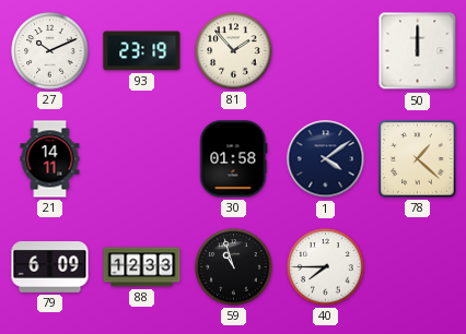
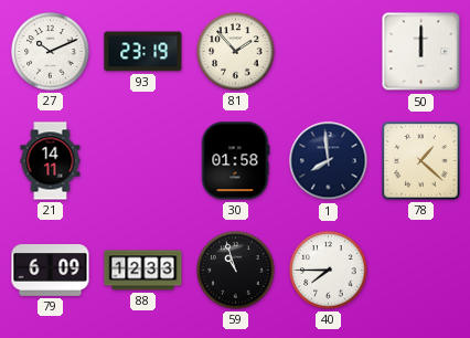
1: 4:09 -> 7:59
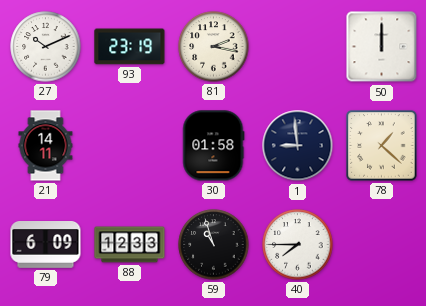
81: 1:53 -> 2:17
1: 7:59 -> 8:59
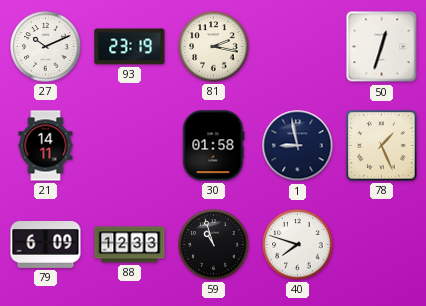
50: 12:00 -> 12:33
1: 8:59 -> 8:58
78: 1:22 -> 1:26
40: 7:45 -> 7:48
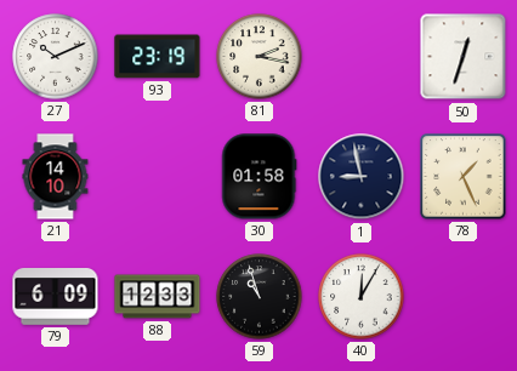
21: 14:11 -> 14:10
40: 7:48 -> 12:05
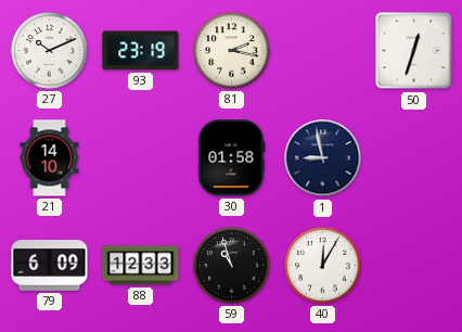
78: 1:26 -> none
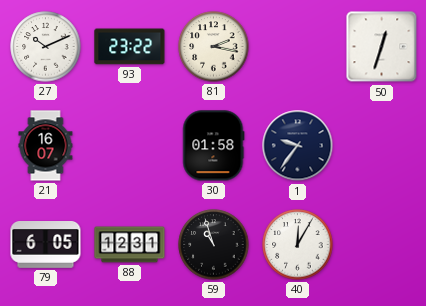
93: 23:19 -> 23:22
21: 14:10 -> 16:07
1: 8:58 -> 9:36
79: 6:09 -> 6:05
88: 12:33 -> 12:31
